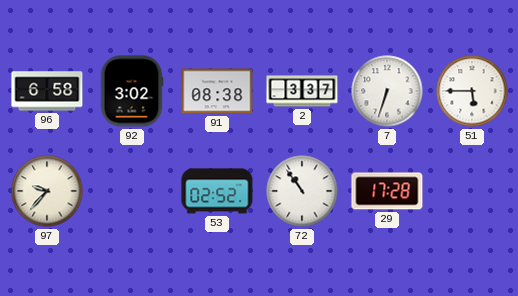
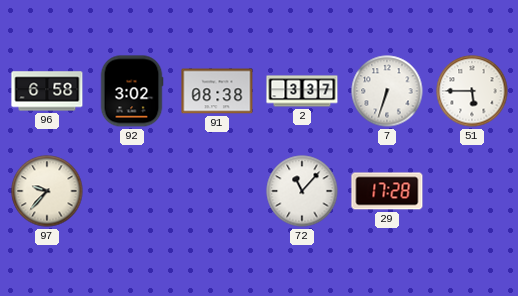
53: 02:52 -> none
72: 10:54 -> 11:07
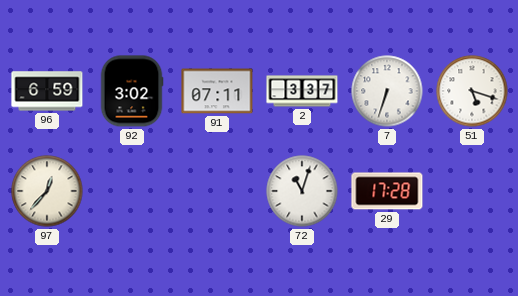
96: 6:58 -> 6:59
91: 08:38 -> 07:11
51: 5:45 -> 5:18
97: 9:37 -> 12:37
72: 11:07 -> 11:03
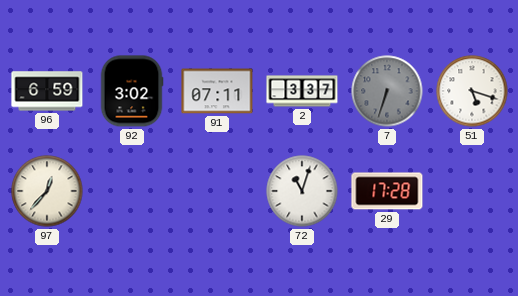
7 dial: white -> grey
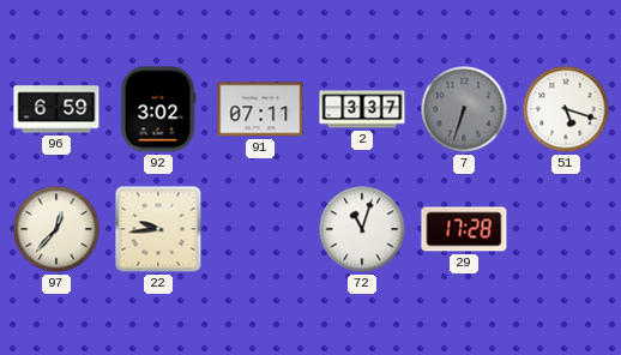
22: none -> 9:44
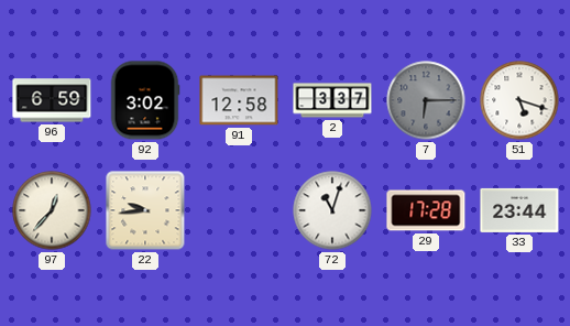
91: 07:11 -> 12:58
7: 6:33 -> 6:15
33: none -> 23:44
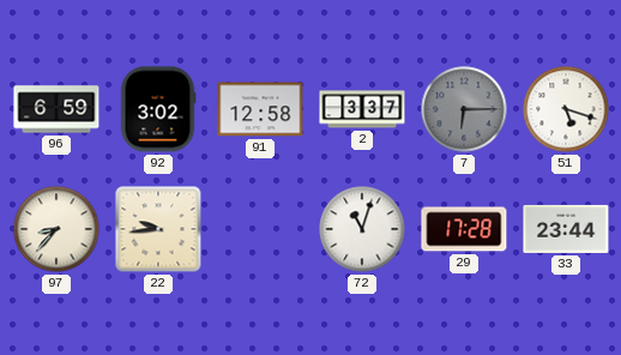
97: 12:37 -> 8:37
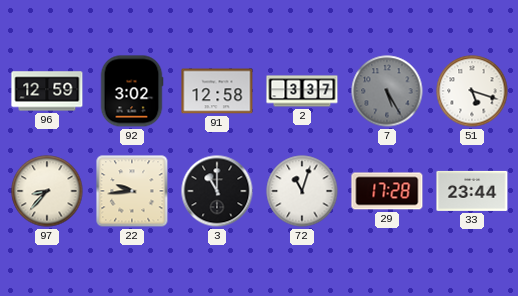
96: 6:59 -> 12:59
7: 6:15 -> 5:25
3: none -> 11:00
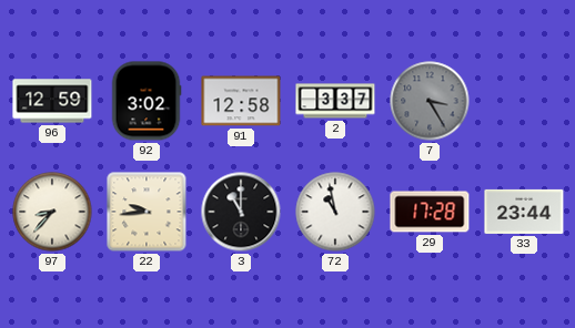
7: 5:25 -> 3:25
51: 5:18 -> none
72: 11:03 -> 10:58
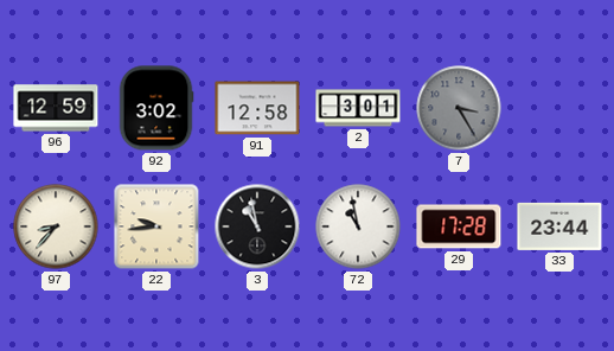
2: 3:37 -> 3:01
3: 11:00 -> 10:58
